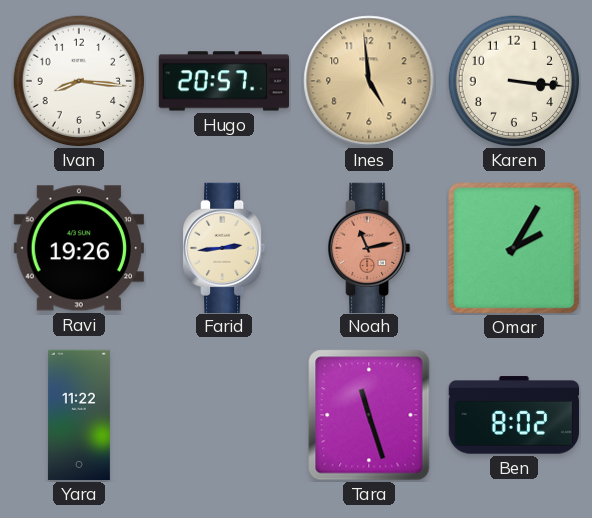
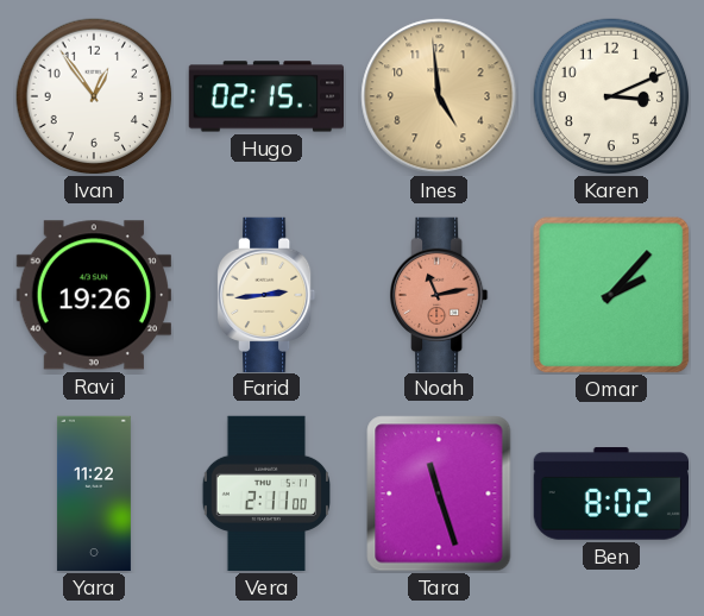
Ivan: 8:16 -> 12:54
Hugo: 20:57 -> 02:15
Karen: 3:16 -> 3:11
Omar: 2:05 -> 2:07
Vera: none -> 2:11
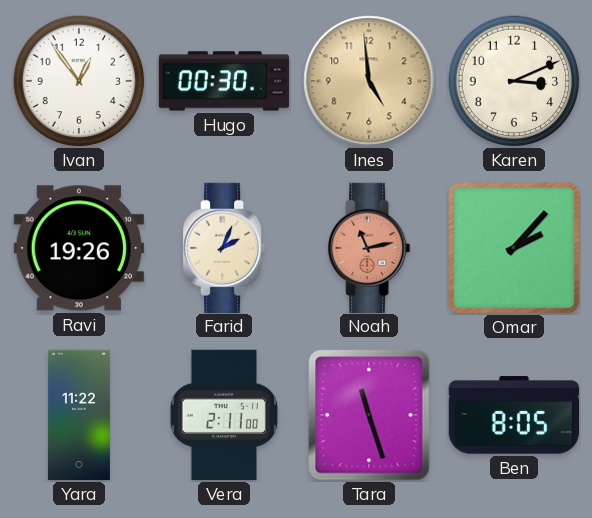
Hugo: 02:15 -> 00:30
Farid: 2:44 -> 2:04
Ben: 8:02 -> 8:05
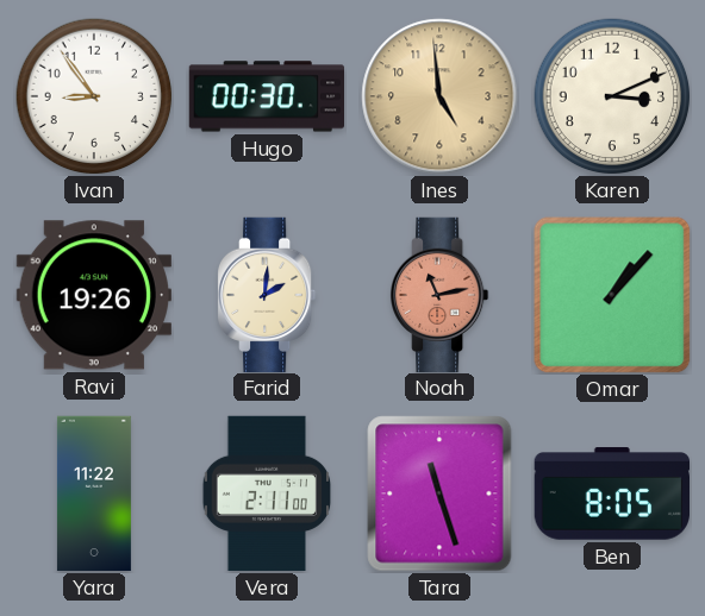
Ivan: 12:54 -> 8:54
Farid: 2:04 -> 2:01
Omar: 2:07 -> 1:07
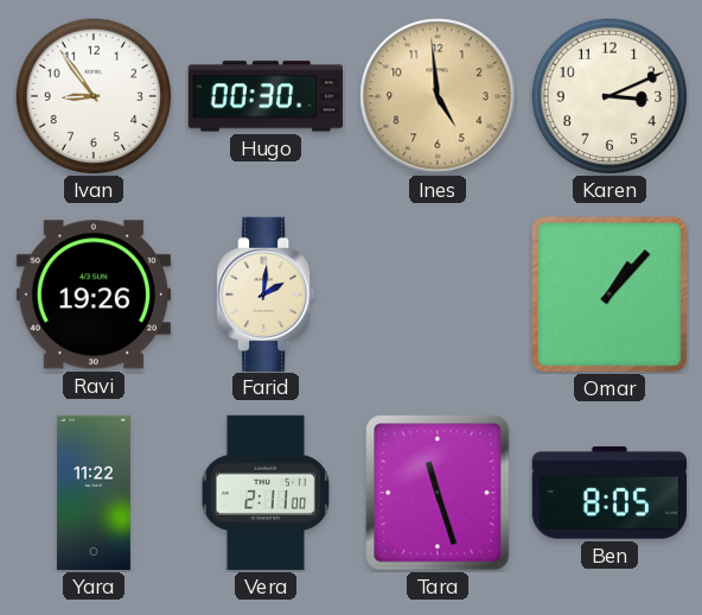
Noah: 11:13 -> none
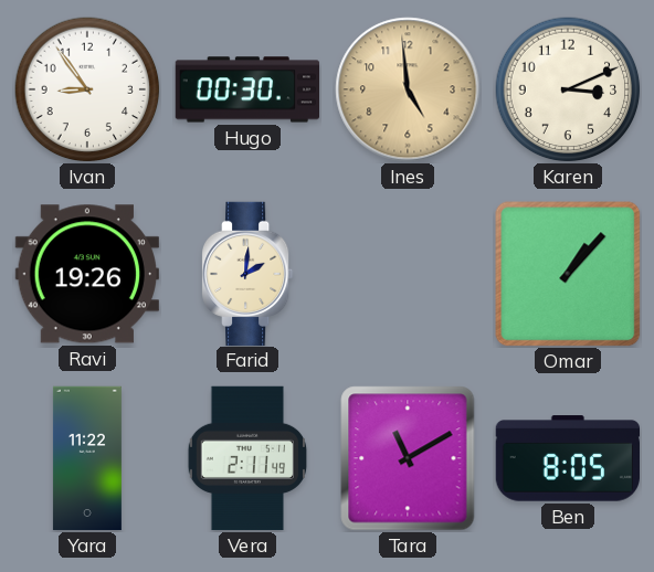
Vera: 2:11:00 -> 2:11:49
Tara: 11:27 -> 11:10
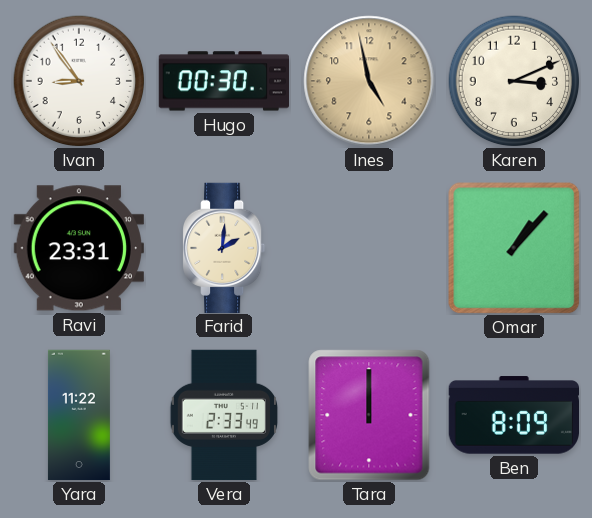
Ines: 4:59 -> 4:58
Ravi: 19:26 -> 23:31
Vera: 2:11 -> 2:33
Tara: 11:10 -> 12:00
Ben: 8:05 -> 8:09
